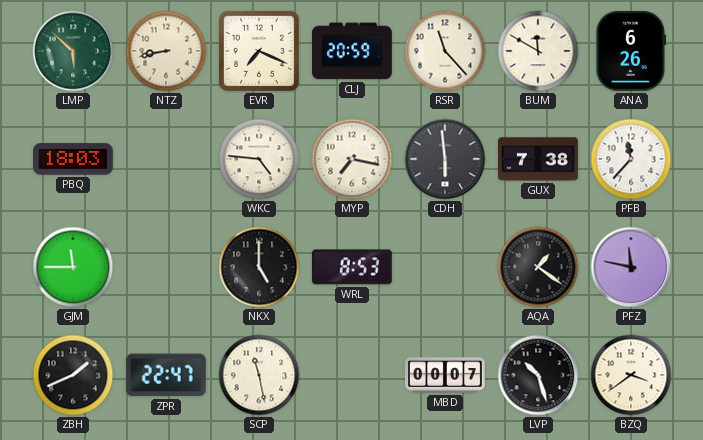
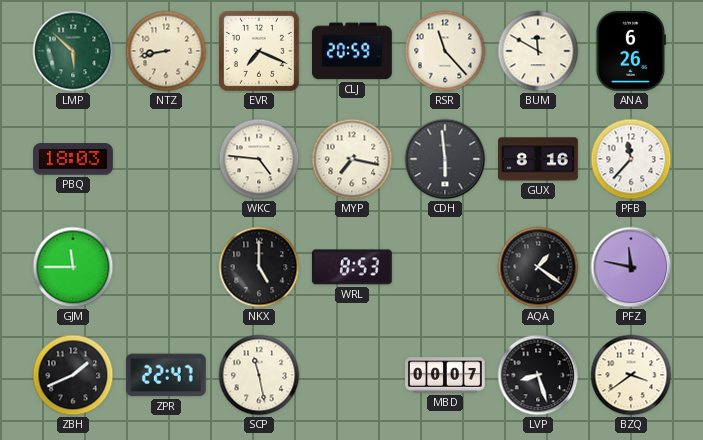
GUX: 7:38 -> 8:16
LVP: 10:27 -> 8:27
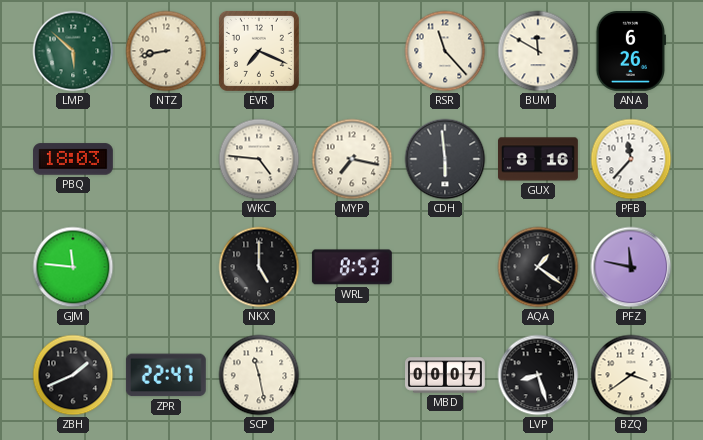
CLJ: 20:59 -> none
GJM: 11:45 -> 11:46
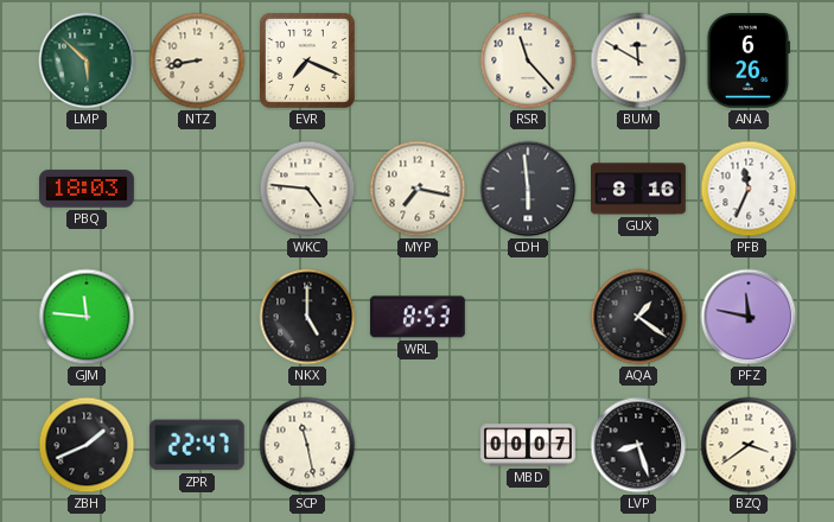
PFB: 11:37 -> 11:34
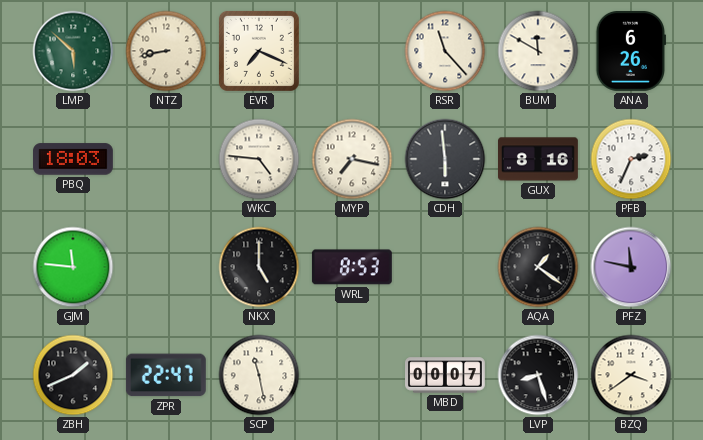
PFB: 11:34 -> 2:34
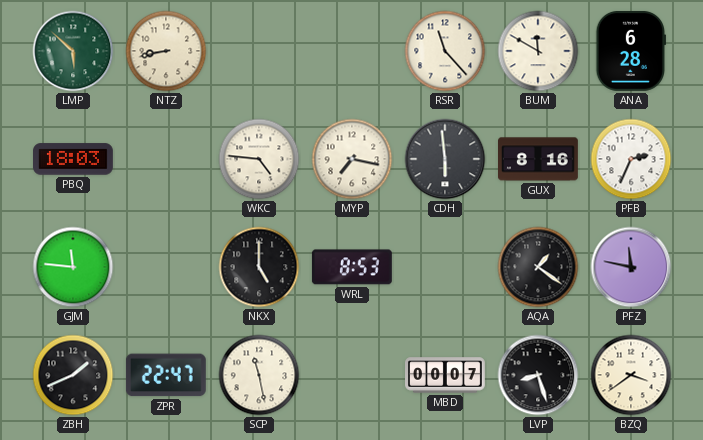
EVR: 7:19 -> none
ANA: 6:26 -> 6:28
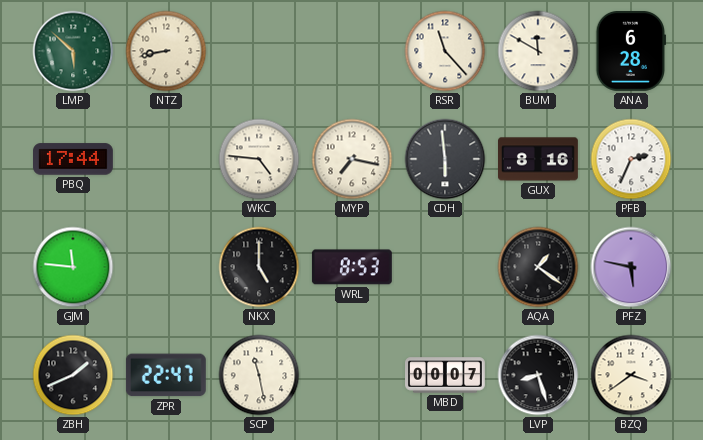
PBQ: 18:03 -> 17:44
PFZ: 11:47 -> 5:47
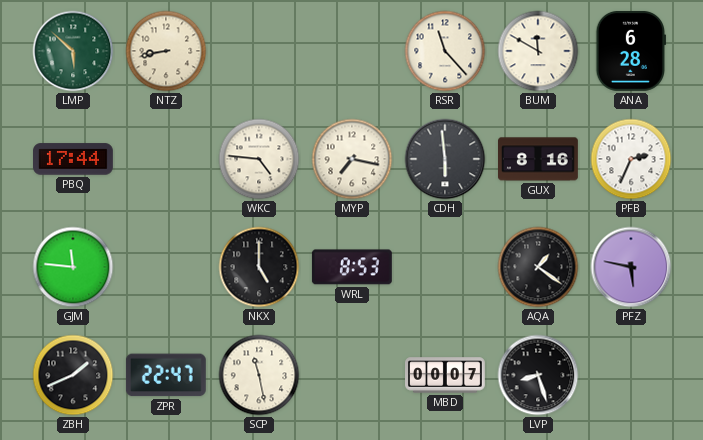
BZQ: 3:39 -> none
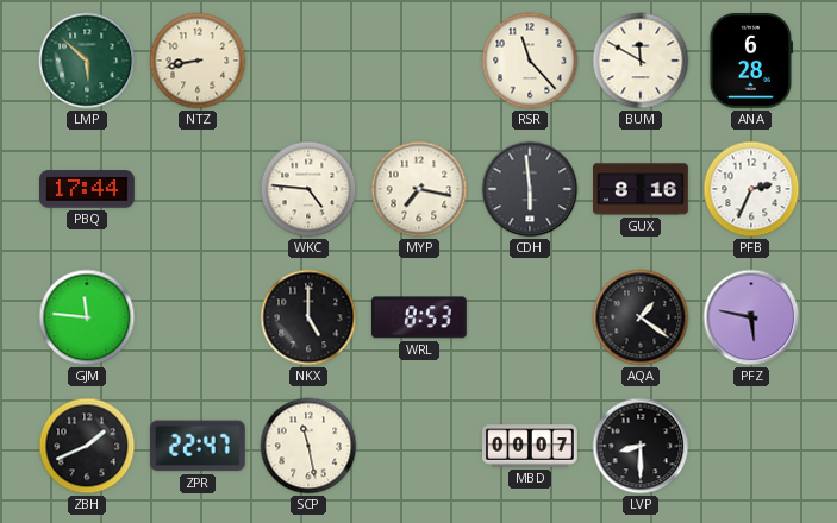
LVP: 8:27 -> 8:30
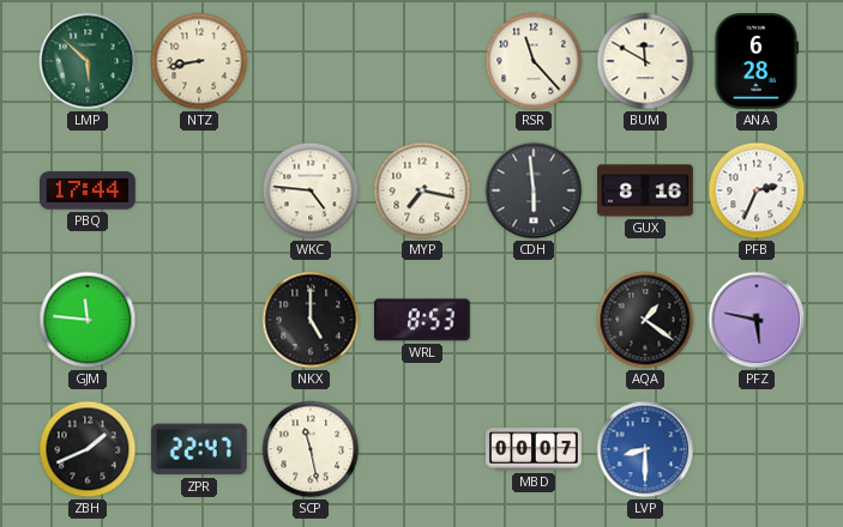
LVP dial: black -> blue
